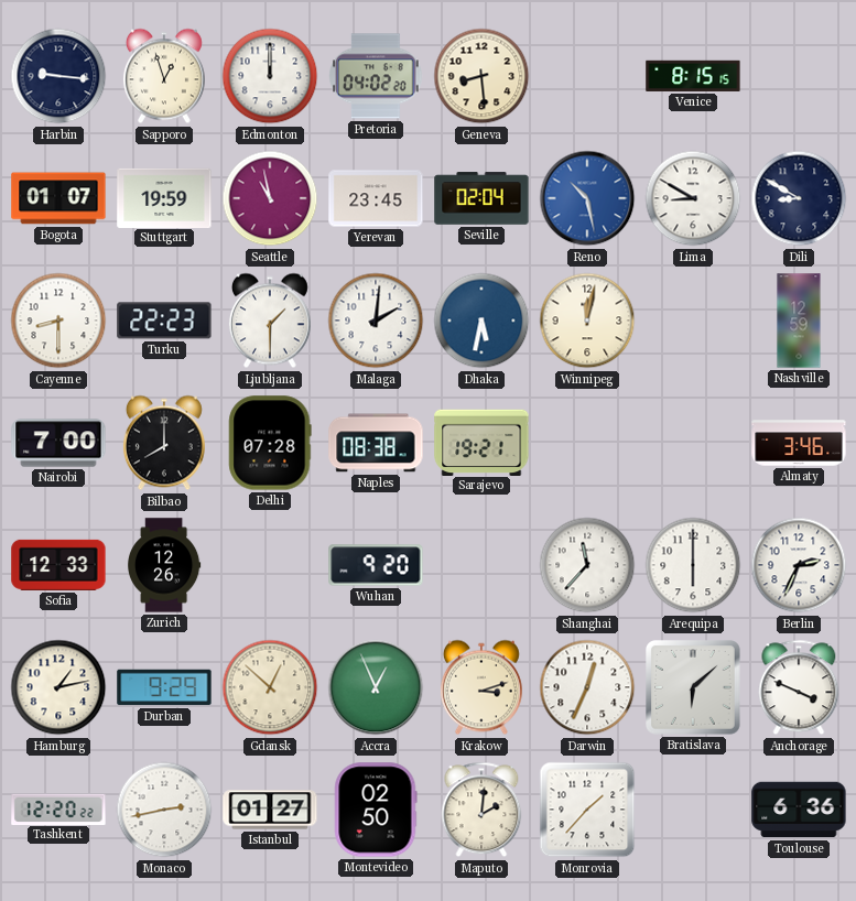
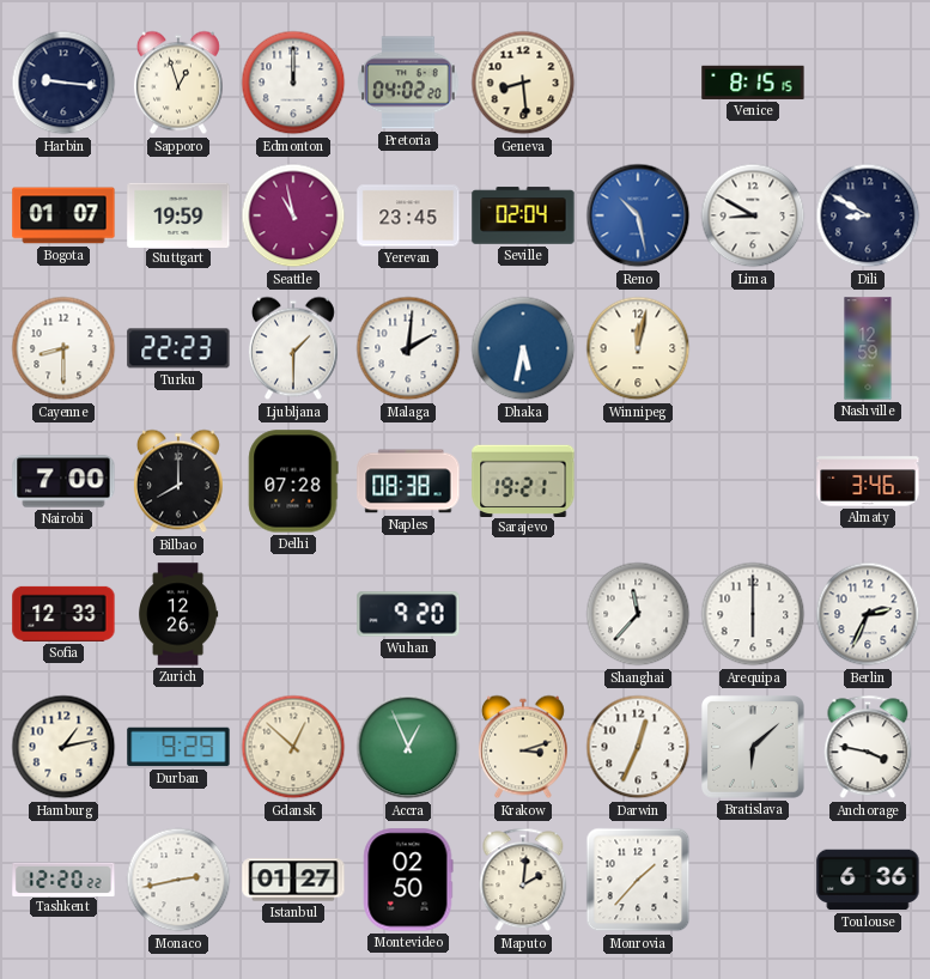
Anchorage: 3:49 -> 3:47
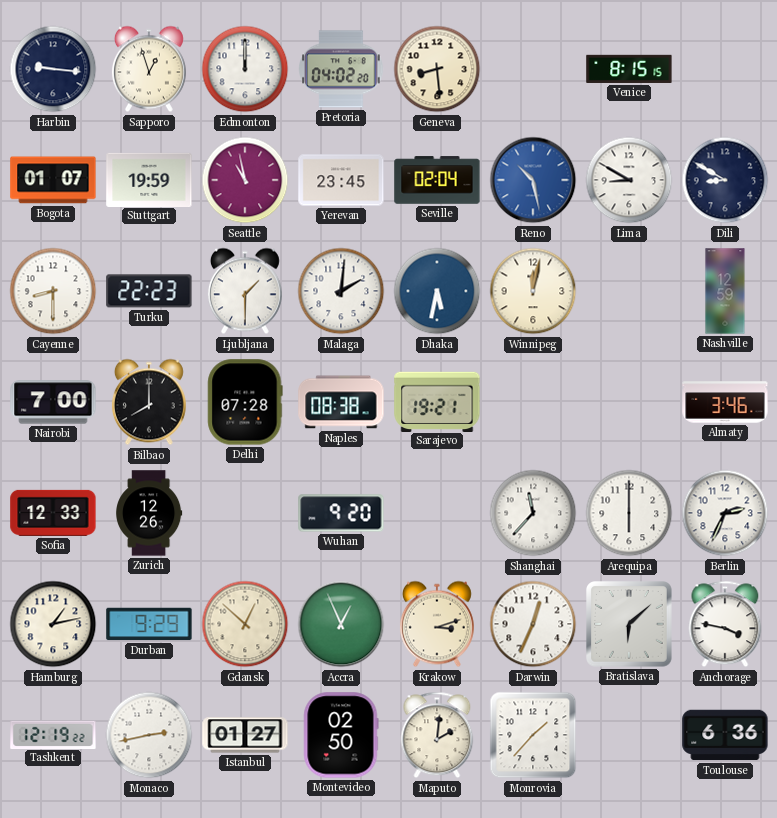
Tashkent: 12:20 -> 12:19
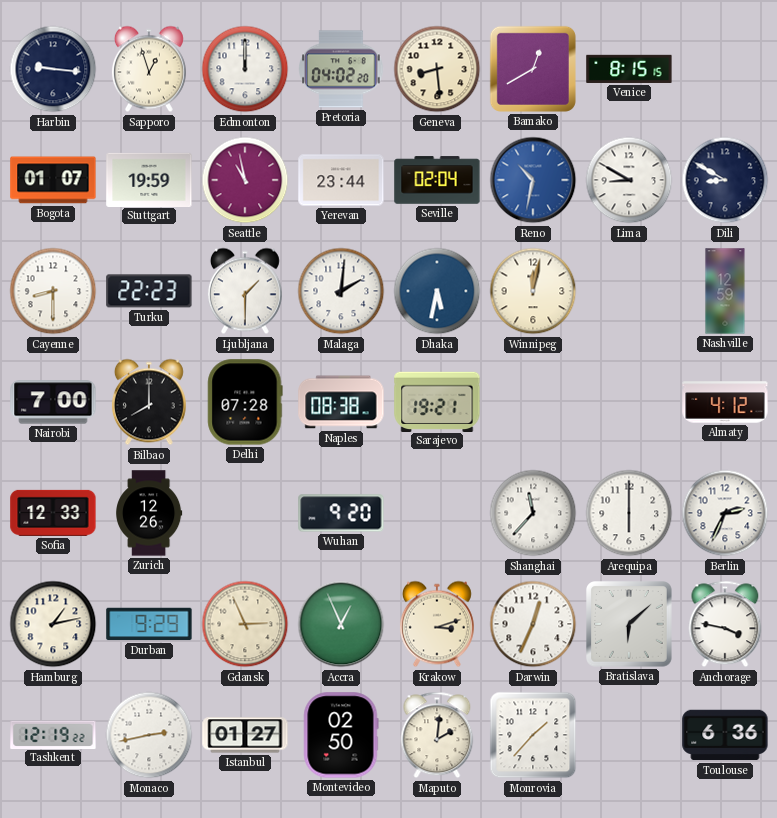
Bamako: none -> 12:40
Yerevan: 23:45 -> 23:44
Reno: 10:28 -> 10:32
Almaty: 3:46 -> 4:12
Gdansk: 12:52 -> 2:56
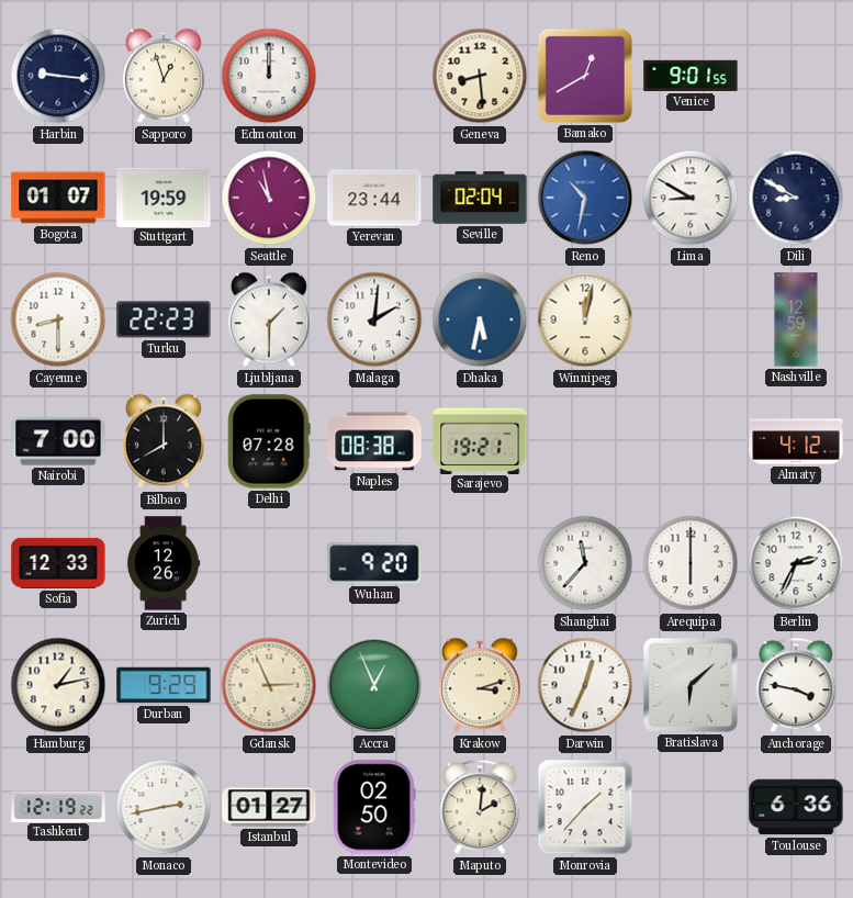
Pretoria: 04:02 -> none
Venice: 8:15 -> 9:01
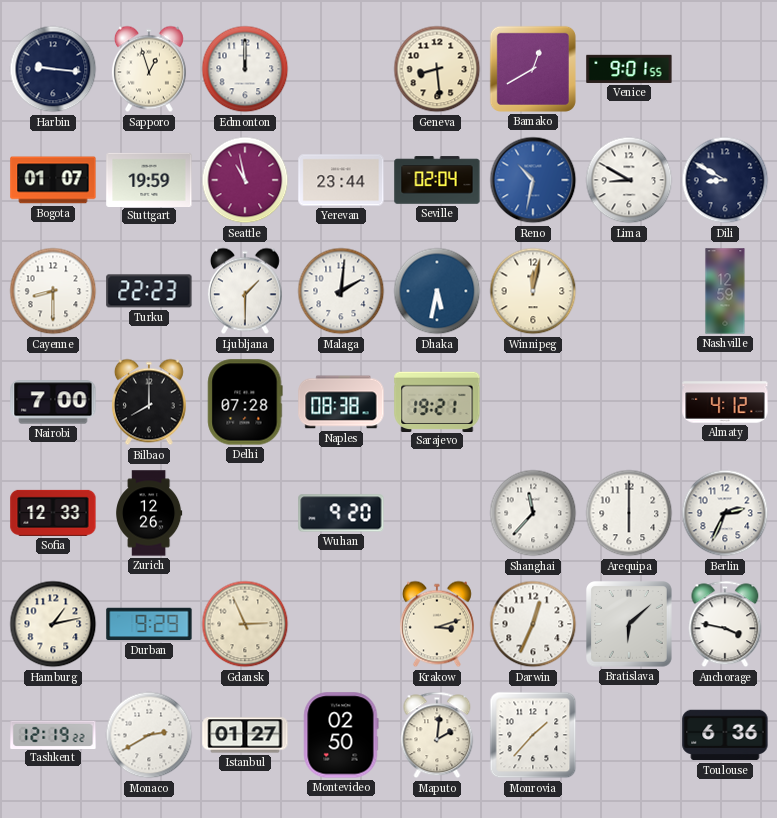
Accra: 12:56 -> none
Monaco: 2:43 -> 2:40
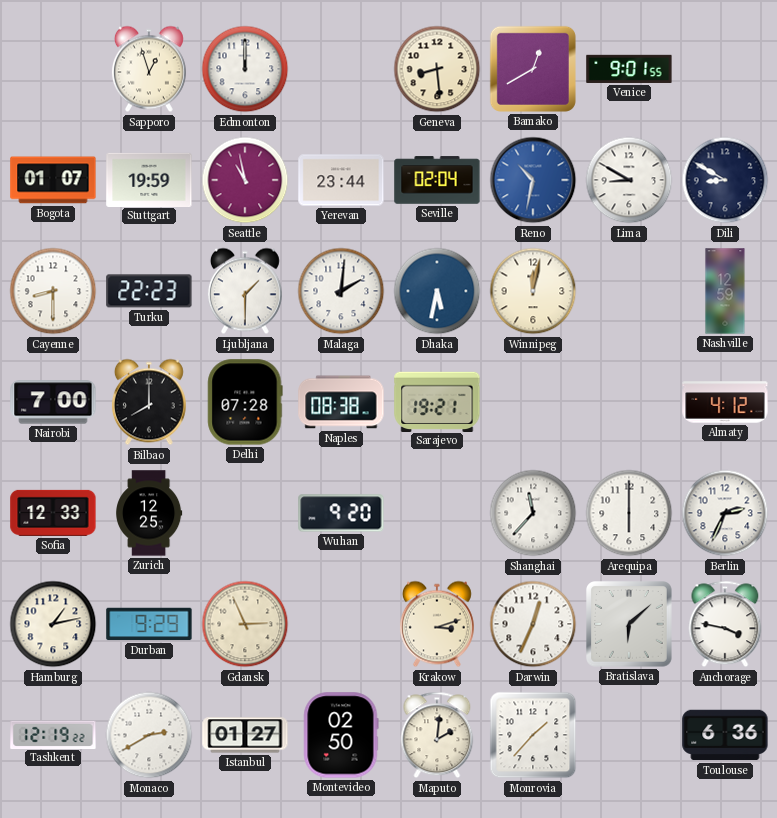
Harbin: 9:16 -> none
Zurich: 12:26 -> 12:25
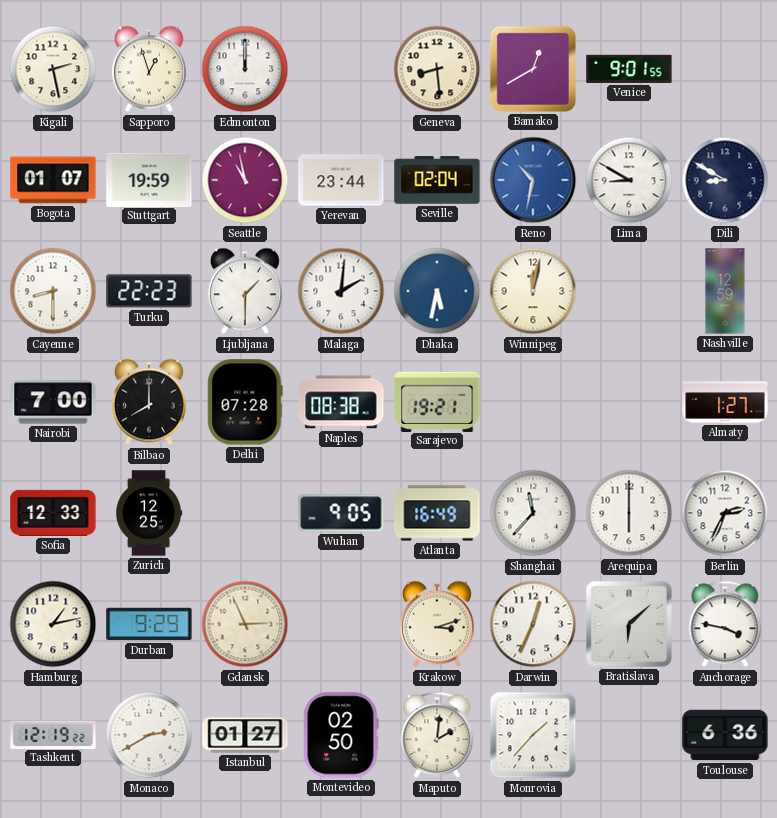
Kigali: none -> 2:28
Almaty: 4:12 -> 1:27
Wuhan: 9:20 -> 9:05
Atlanta: none -> 16:49
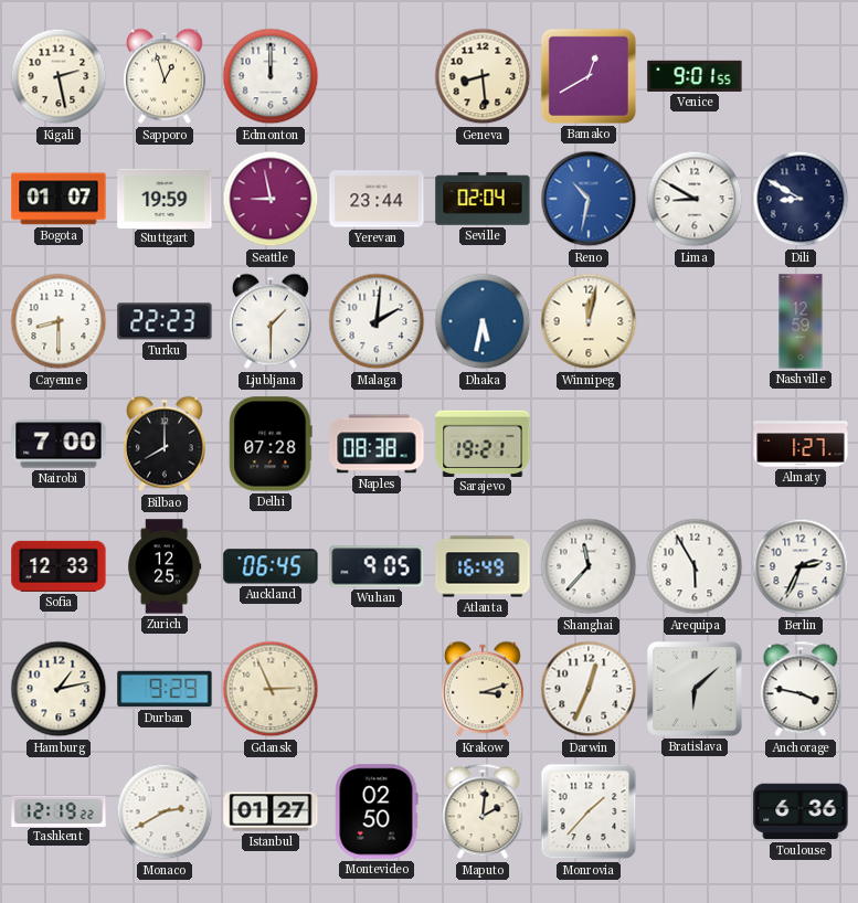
Seattle: 10:58 -> 8:58
Auckland: none -> 06:45
Arequipa: 6:00 -> 5:55
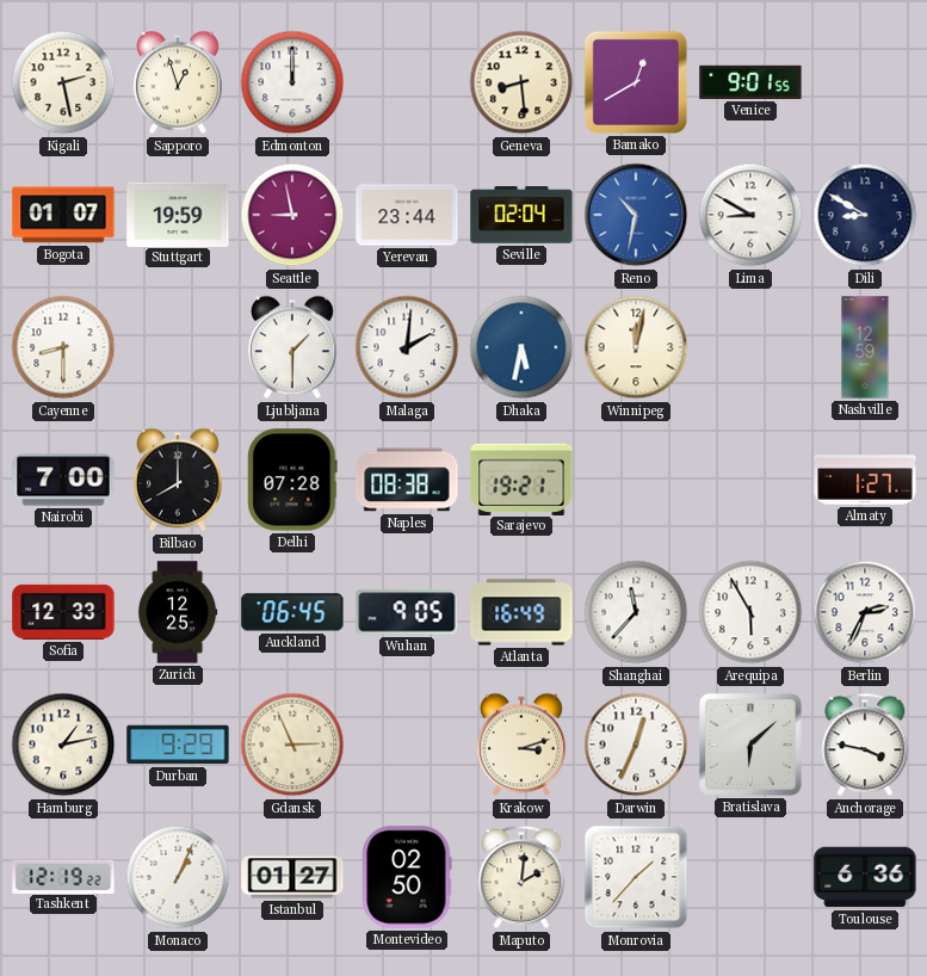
Turku: 22:23 -> none
Monaco: 2:40 -> 1:04
